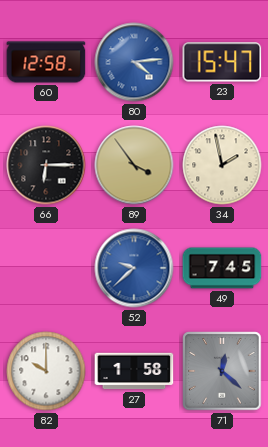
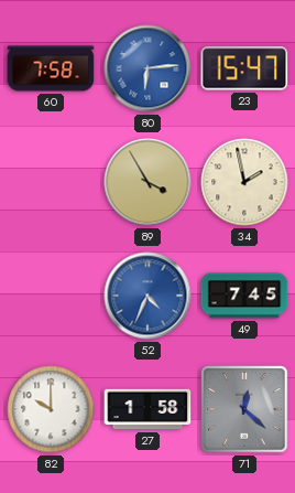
60: 12:58 -> 7:58
80: 4:14 -> 6:14
66: 6:15 -> none
89: 3:54 -> 3:55
52: 9:38 -> 4:34
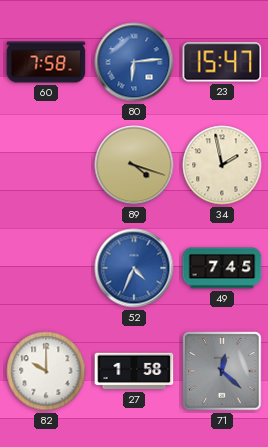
89: 3:55 -> 4:18
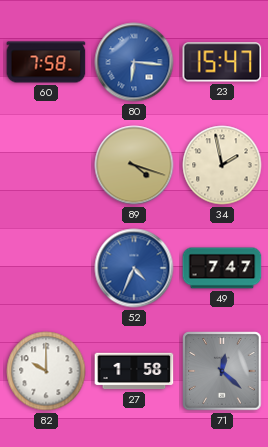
80: 6:14 -> 6:16
49: 7:45 -> 7:47
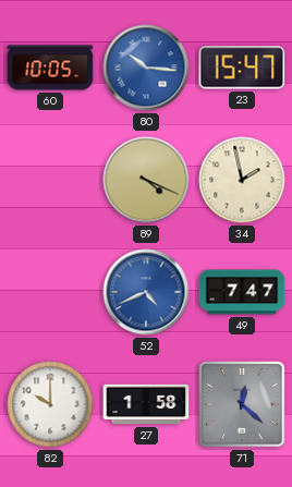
60: 7:58 -> 10:05
80: 6:16 -> 10:16
89: 4:18 -> 4:19
52: 4:34 -> 4:41
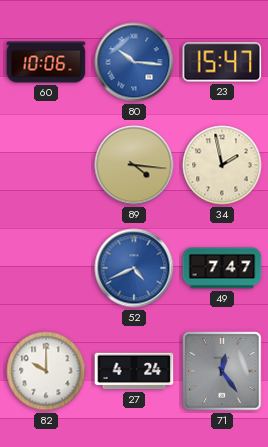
60: 10:05 -> 10:06
89: 4:19 -> 4:16
27: 1:58 -> 4:24
71: 12:22 -> 12:24
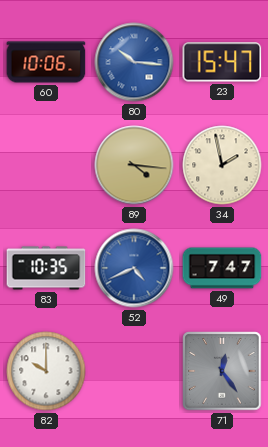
83: none -> 10:35
27: 4:24 -> none
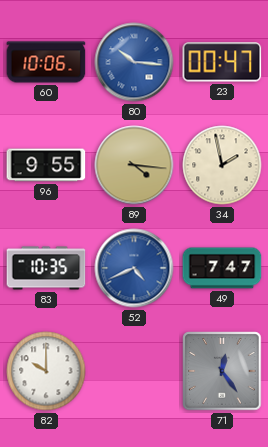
23: 15:47 -> 00:47
96: none -> 9:55
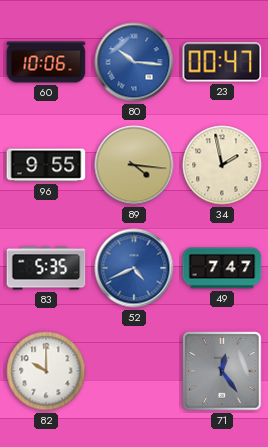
83: 10:35 -> 5:35
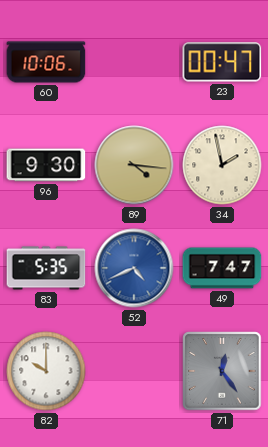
80: 10:16 -> none
96: 9:55 -> 9:30
